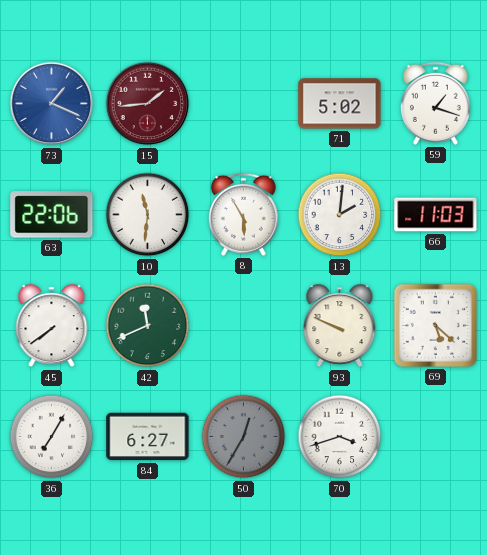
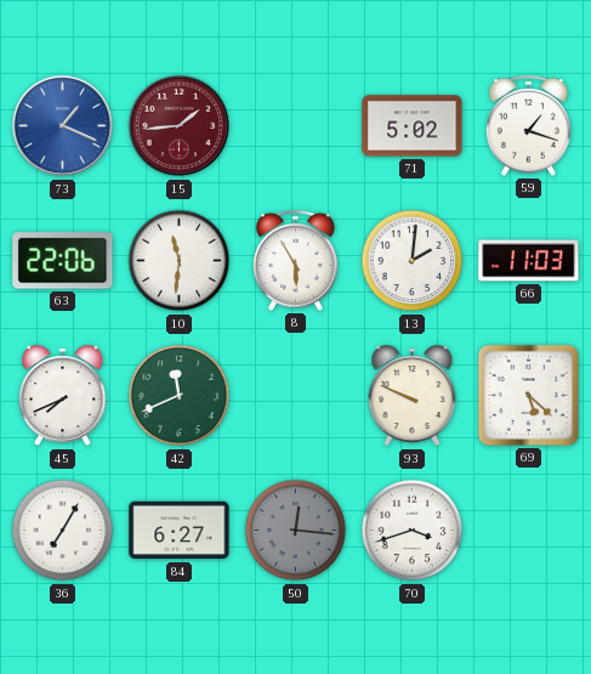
45: 7:39 -> 7:41
50: 12:35 -> 12:16
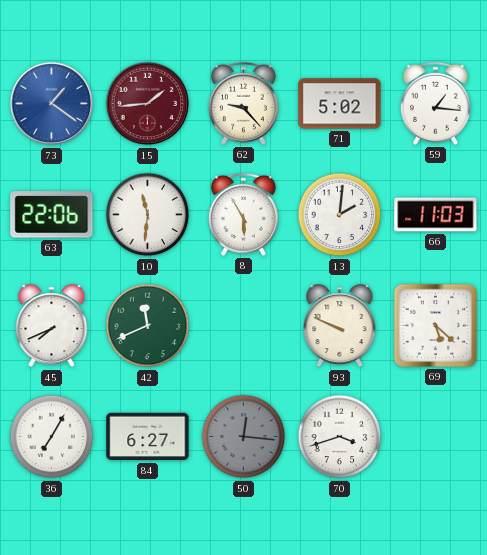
73: 1:19 -> 1:21
62: none -> 9:23
59: 1:18 -> 1:16
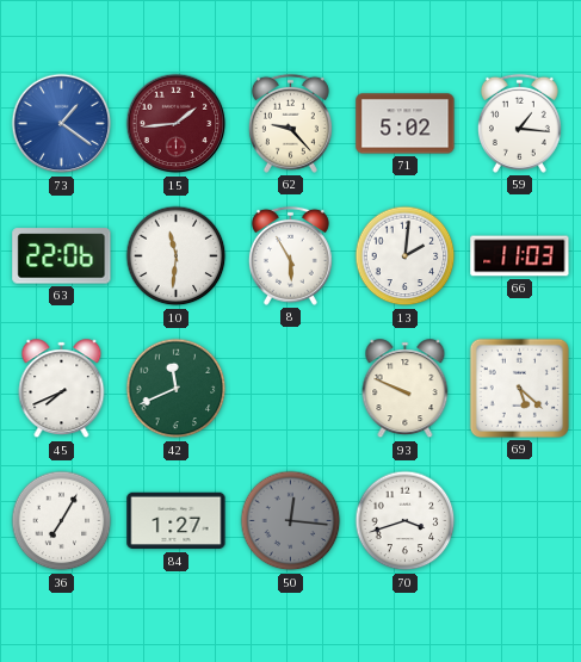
84: 6:27 -> 1:27
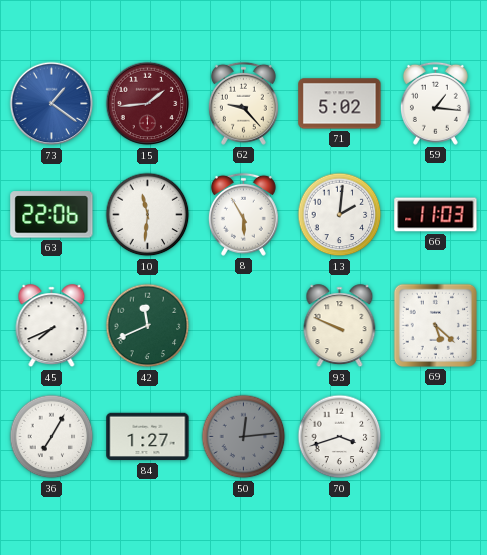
50: 12:16 -> 12:14
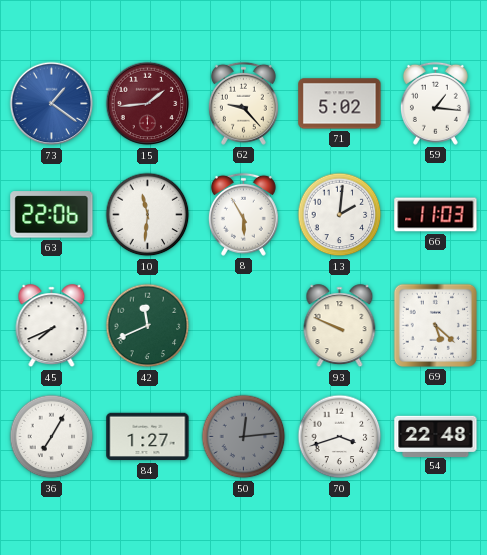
54: none -> 22:48
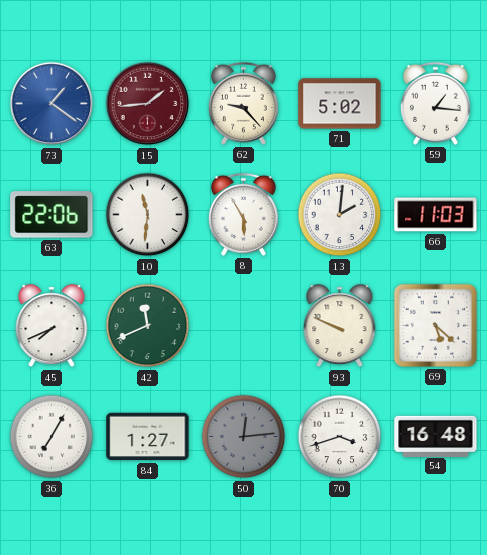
54: 22:48 -> 16:48
